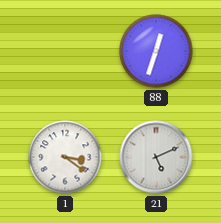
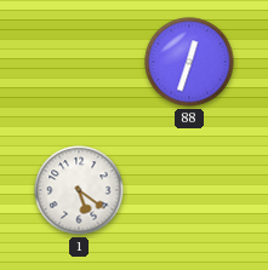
1: 3:21 -> 5:21
21: 5:11 -> none
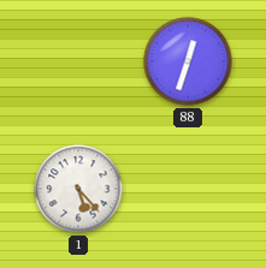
1: 5:21 -> 5:23
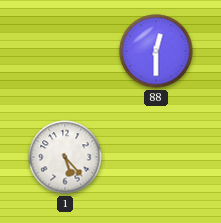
88: 12:33 -> 12:30
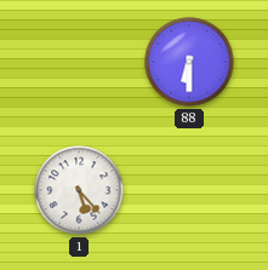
88: 12:30 -> 6:30
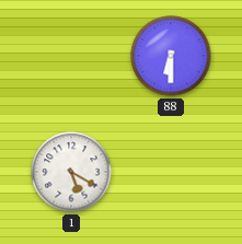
1: 5:23 -> 5:20
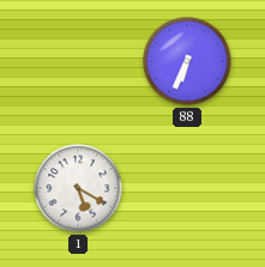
88: 6:30 -> 6:34
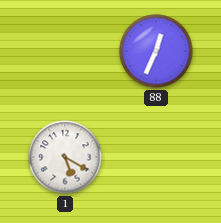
88: 6:34 -> 12:34
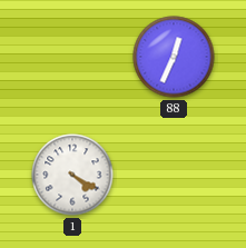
1: 5:20 -> 4:20
